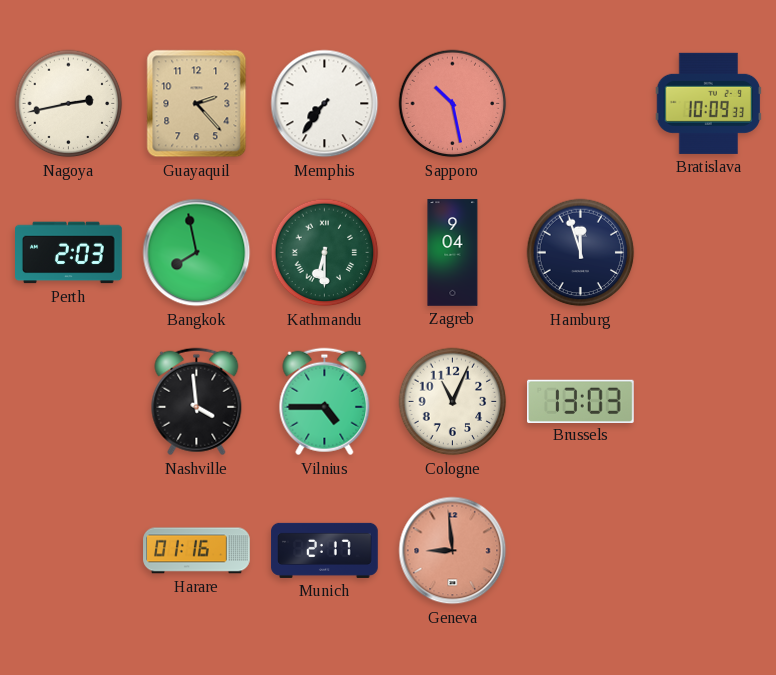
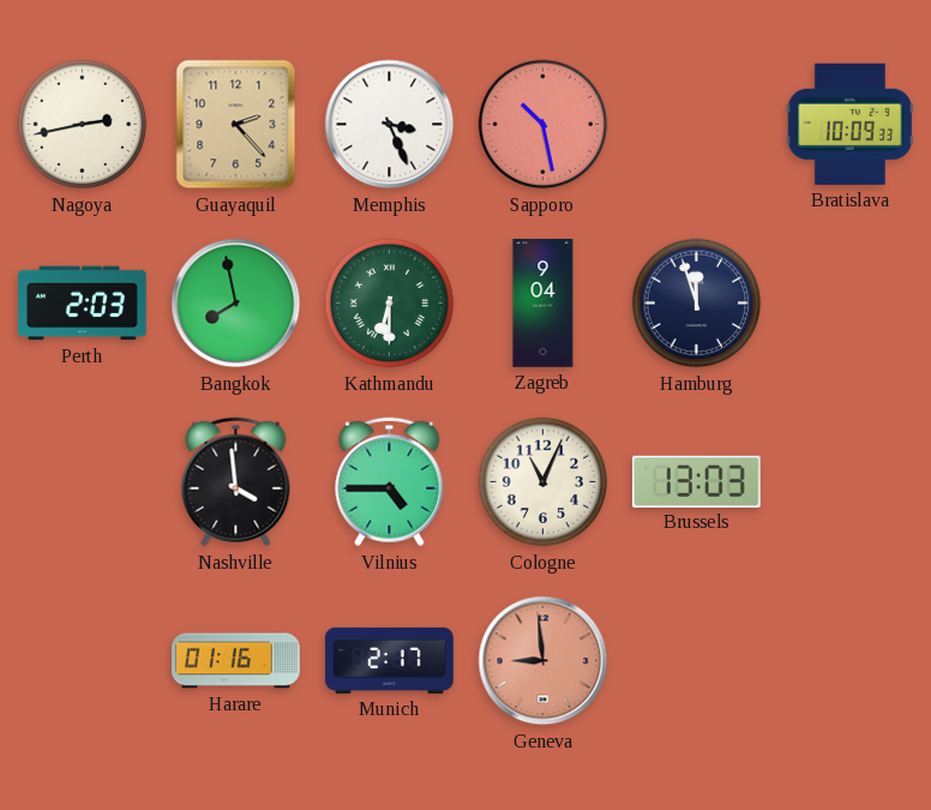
Memphis: 7:36 -> 3:26
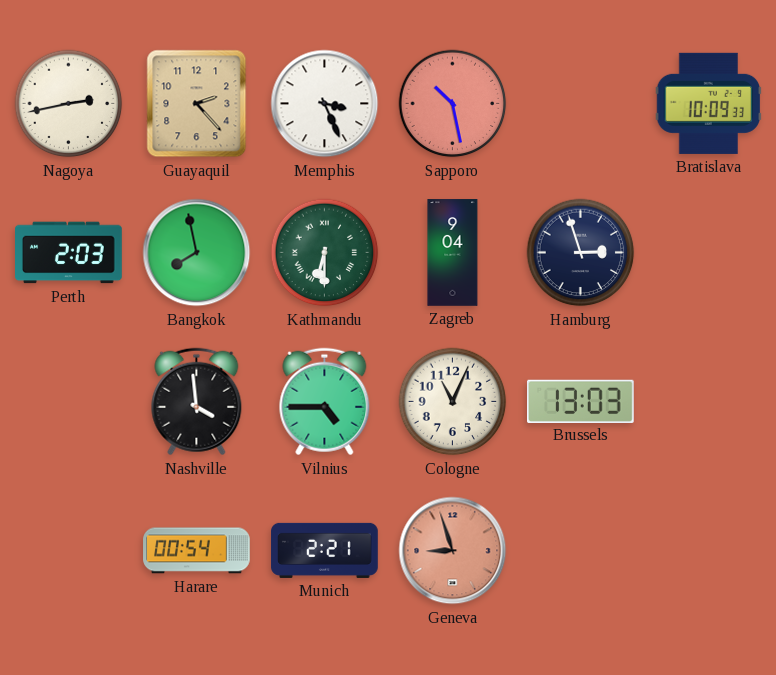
Hamburg: 11:57 -> 2:57
Harare: 01:16 -> 00:54
Munich: 2:17 -> 2:21
Geneva: 8:59 -> 8:57
